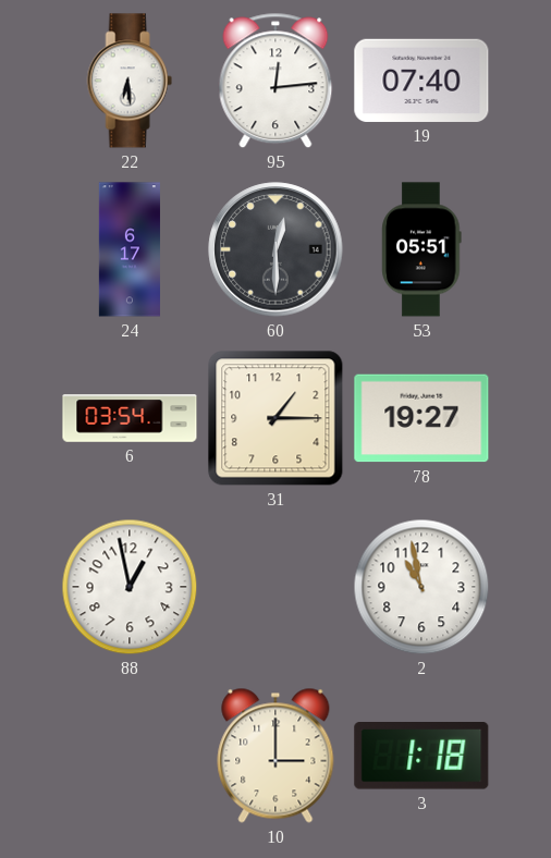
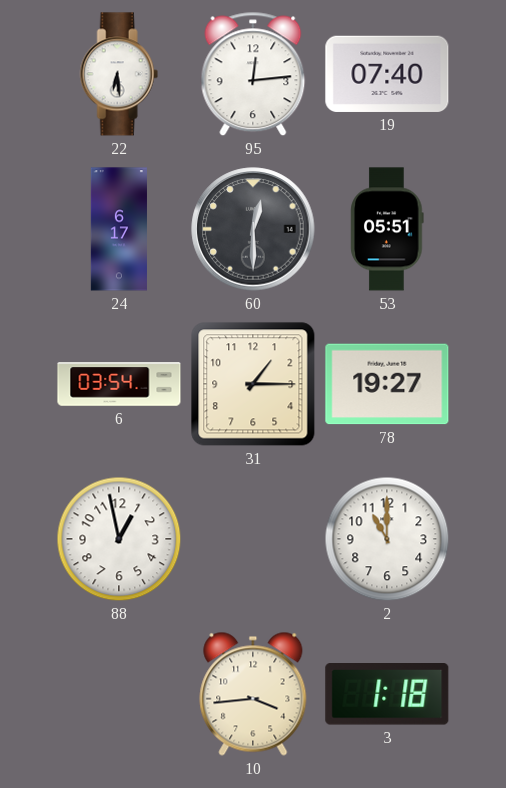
2: 10:58 -> 11:00
10: 3:00 -> 3:44
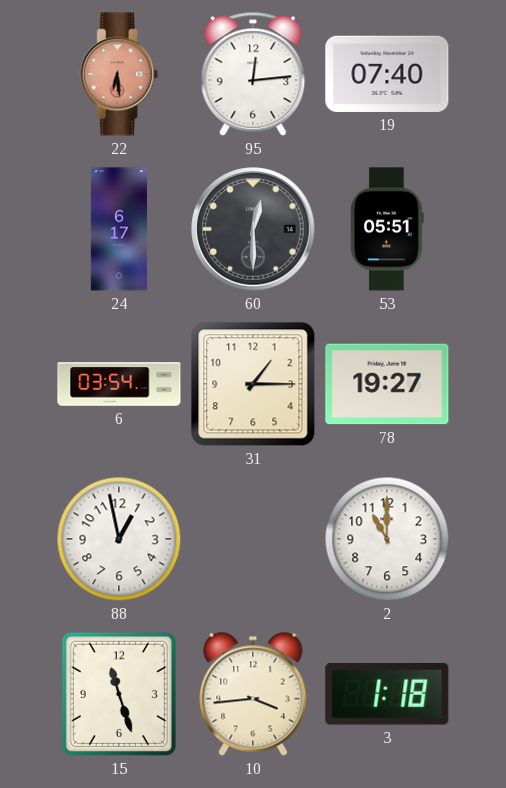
22 dial: white -> salmon
15: none -> 11:27
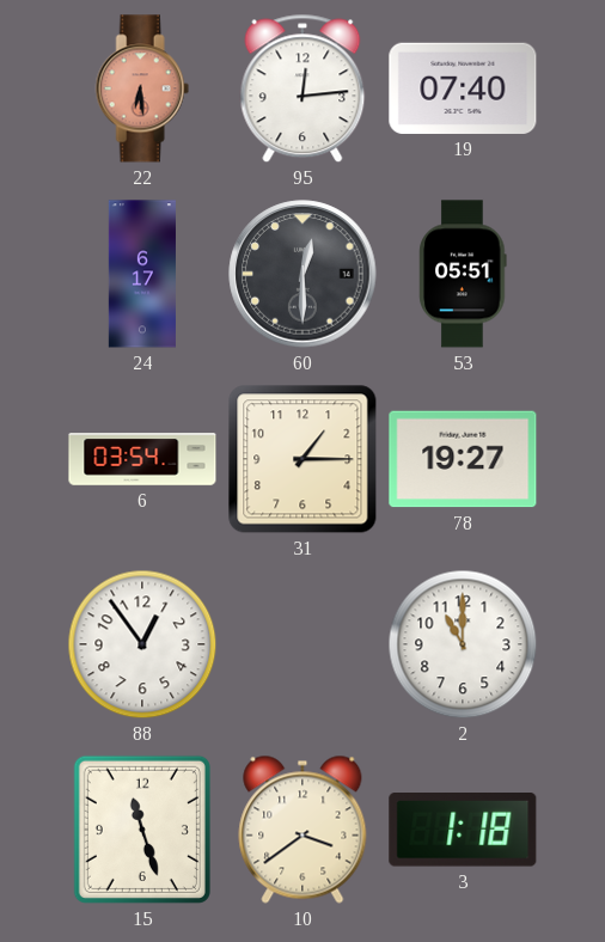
88: 12:58 -> 12:54
10: 3:44 -> 3:39
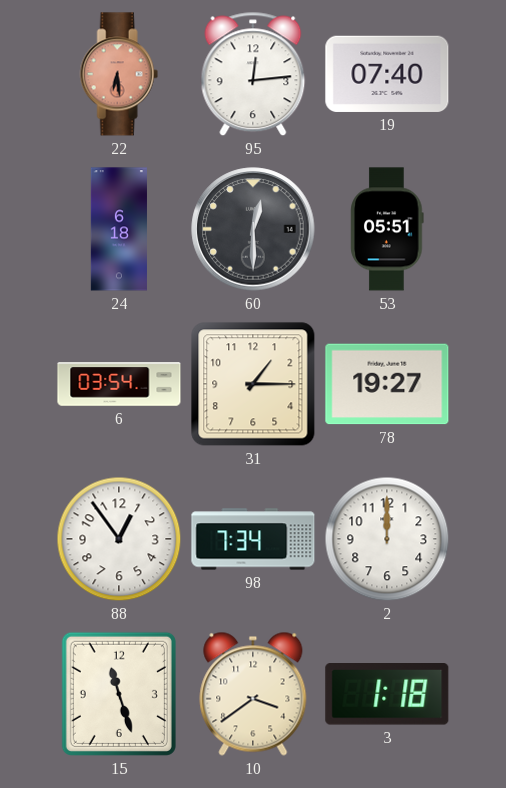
24: 6:17 -> 6:18
98: none -> 7:34
2: 11:00 -> 12:00
